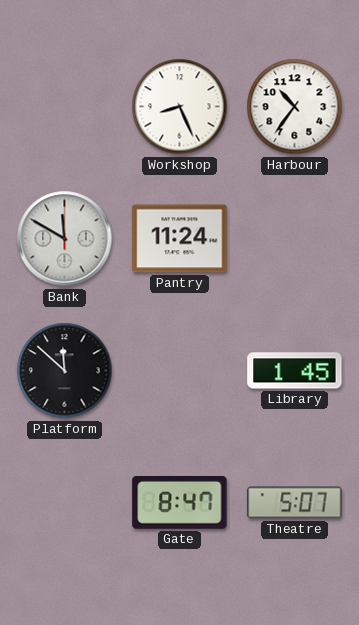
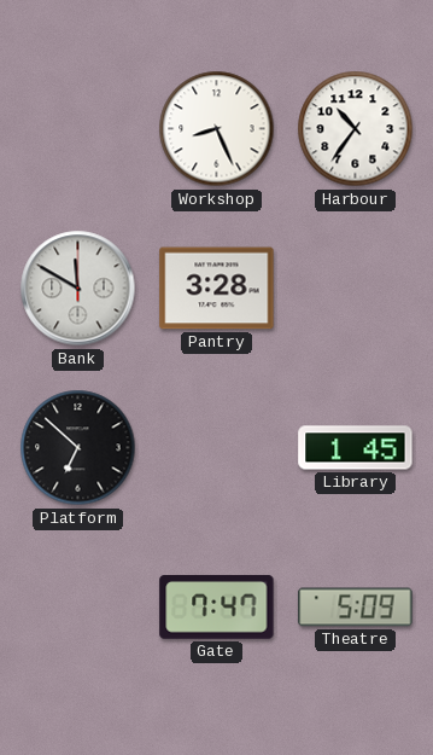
Pantry: 11:24 -> 3:28
Platform: 11:52 -> 6:52
Gate: 8:47 -> 7:47
Theatre: 5:07 -> 5:09
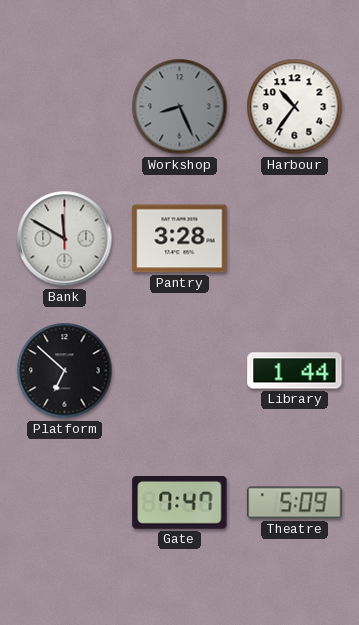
Workshop dial: white -> grey
Library: 1:45 -> 1:44
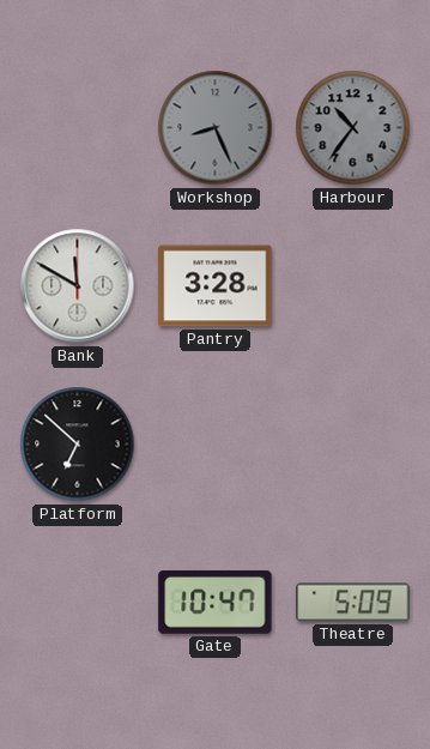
Harbour dial: white -> grey
Library: 1:44 -> none
Gate: 7:47 -> 10:47
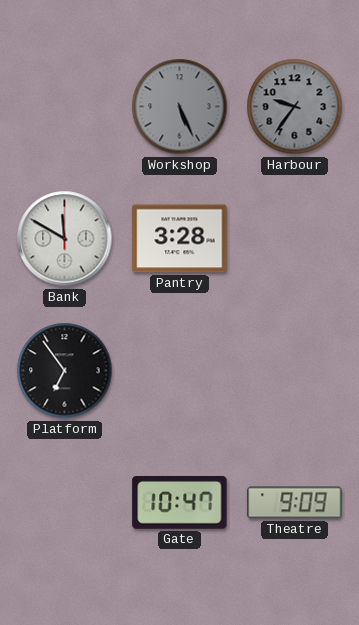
Workshop: 8:26 -> 5:26
Harbour: 10:36 -> 9:36
Platform: 6:52 -> 6:54
Theatre: 5:09 -> 9:09
